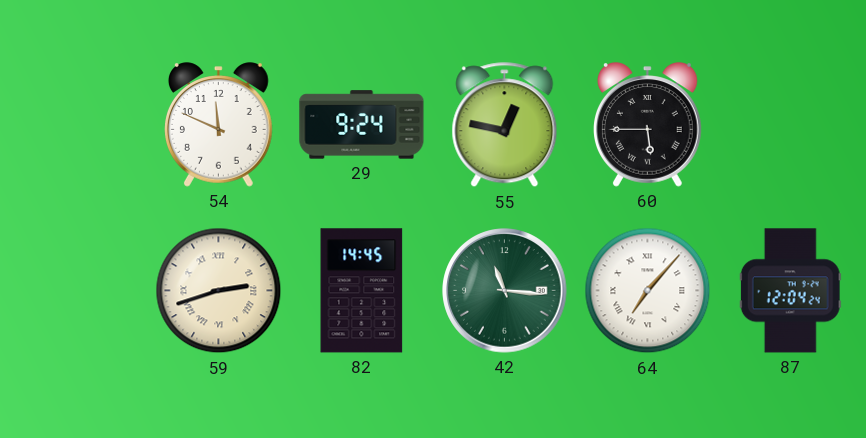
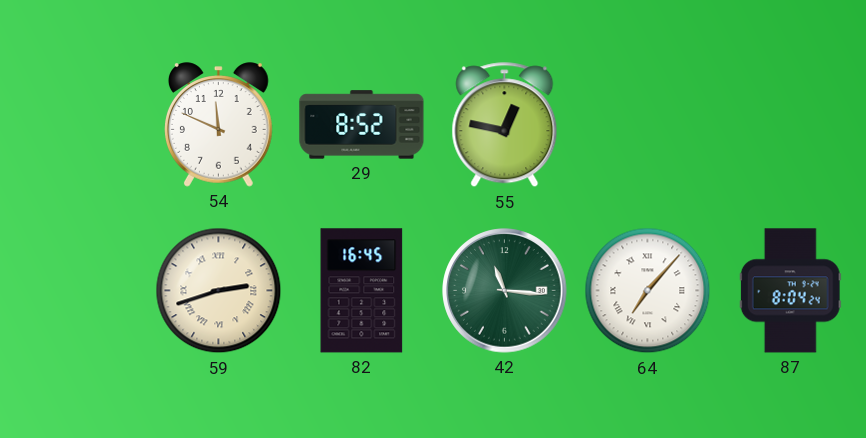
29: 9:24 -> 8:52
60: 5:45 -> none
82: 14:45 -> 16:45
87: 12:04 -> 8:04
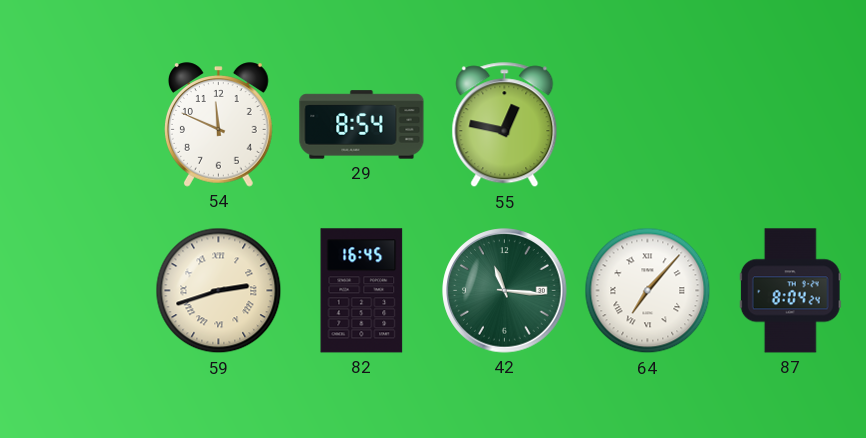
29: 8:52 -> 8:54
